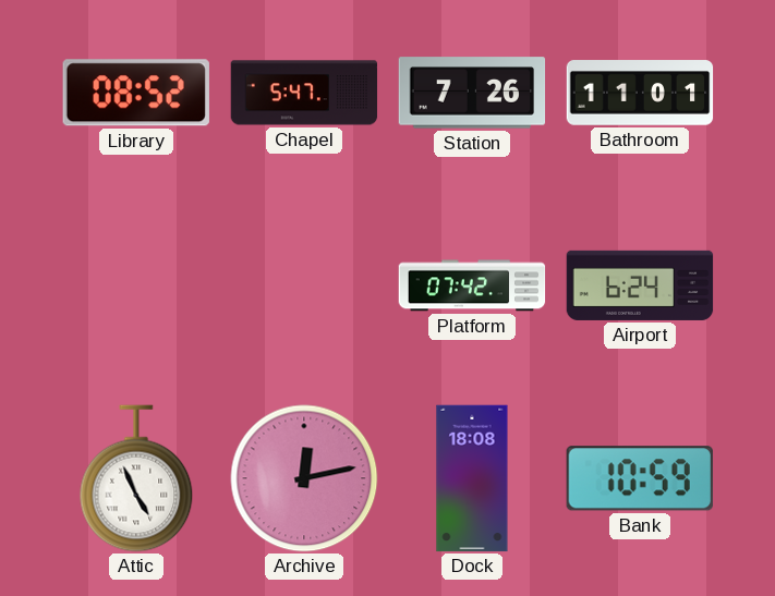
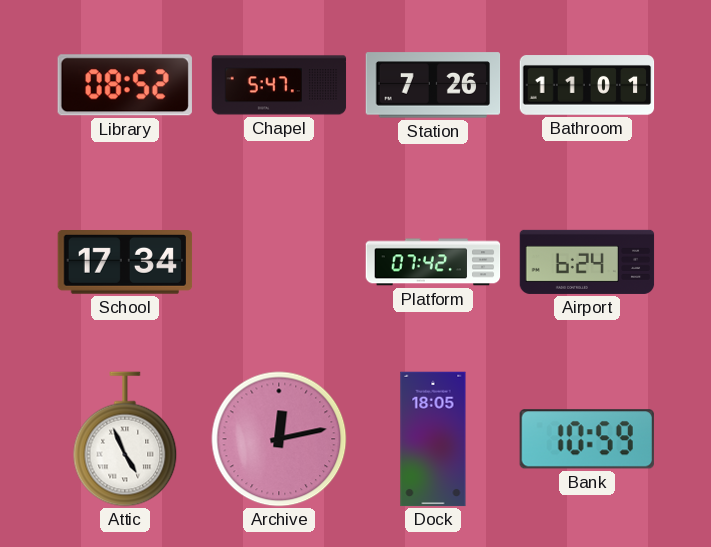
School: none -> 17:34
Dock: 18:08 -> 18:05
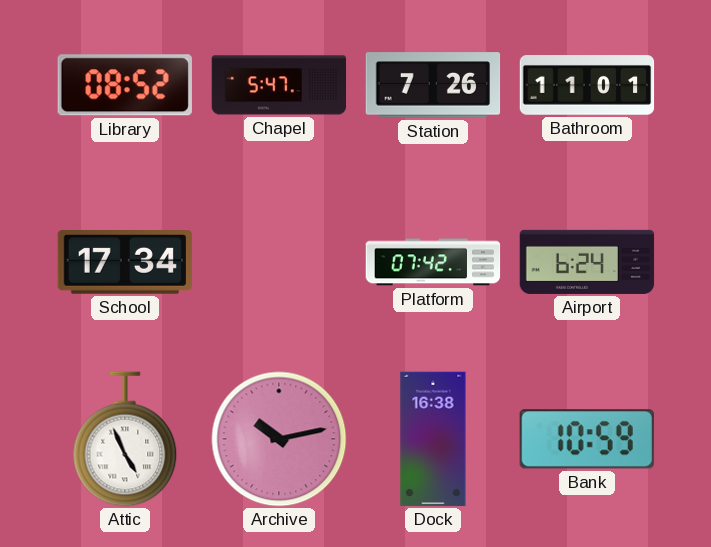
Archive: 12:13 -> 10:13
Dock: 18:05 -> 16:38
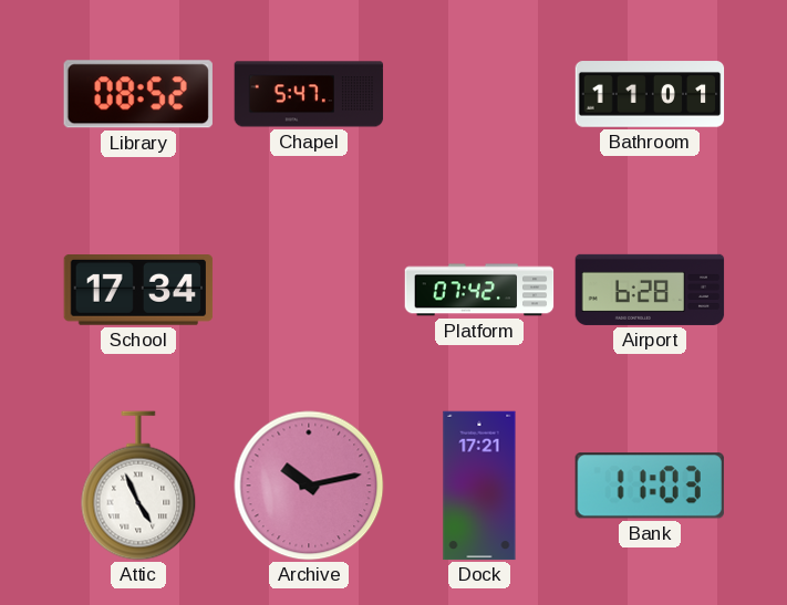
Station: 7:26 -> none
Airport: 6:24 -> 6:28
Dock: 16:38 -> 17:21
Bank: 10:59 -> 11:03
